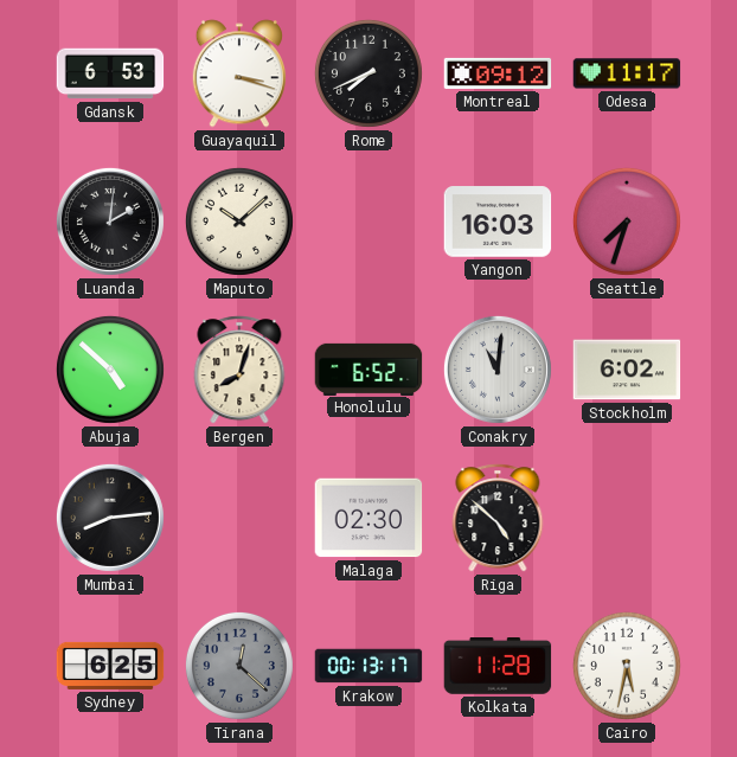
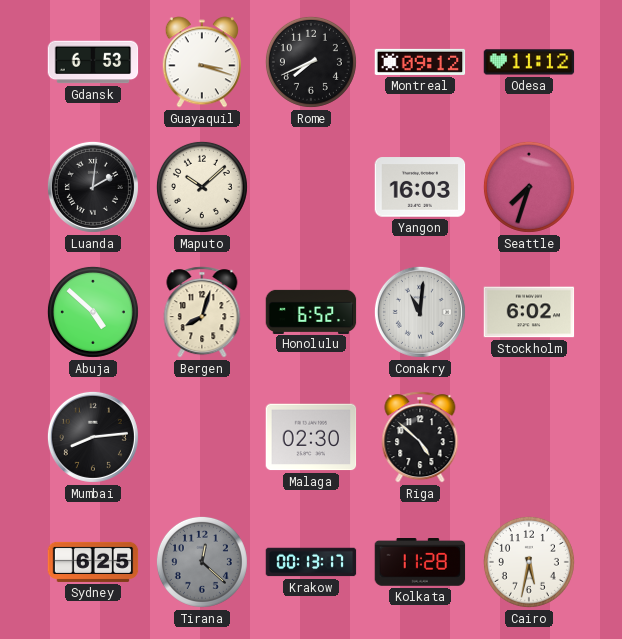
Odesa: 11:17 -> 11:12
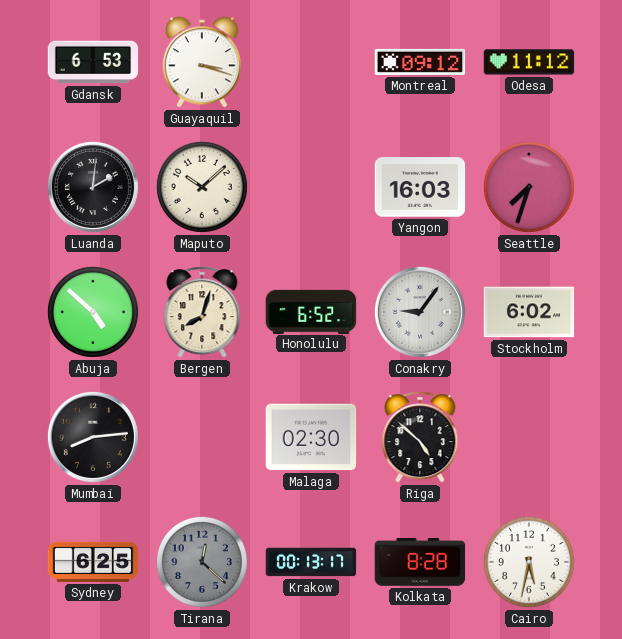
Rome: 7:41 -> none
Conakry: 11:01 -> 9:06
Kolkata: 11:28 -> 8:28
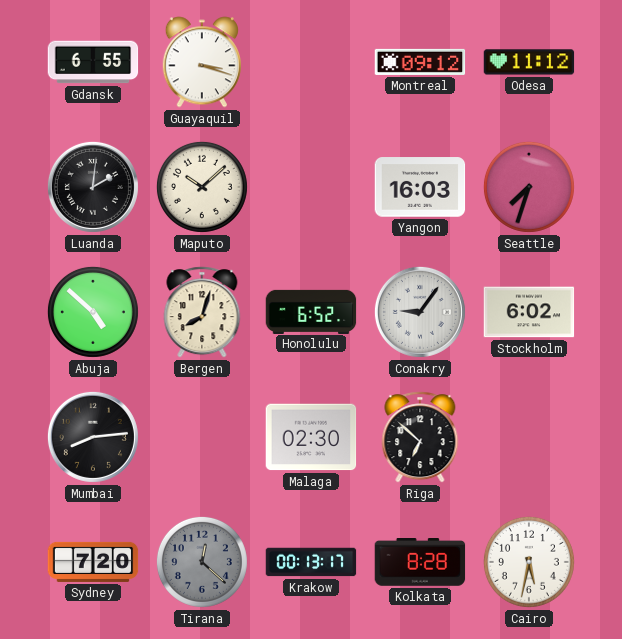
Gdansk: 6:53 -> 6:55
Riga: 4:52 -> 6:52
Sydney: 6:25 -> 7:20
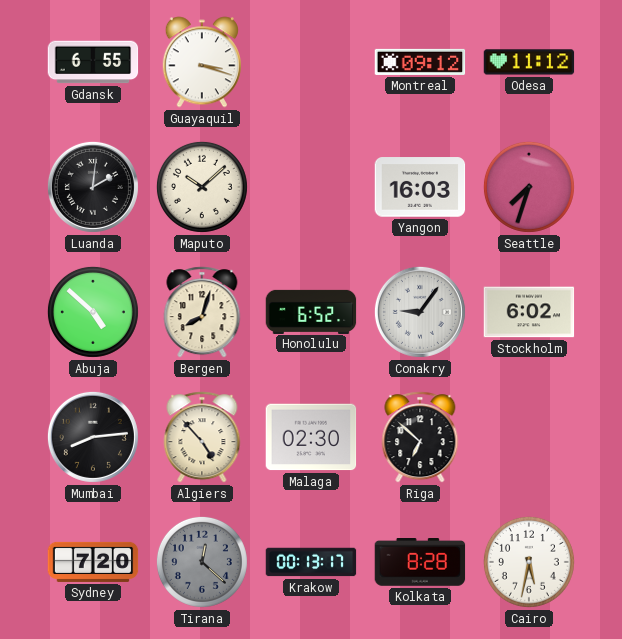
Algiers: none -> 4:53
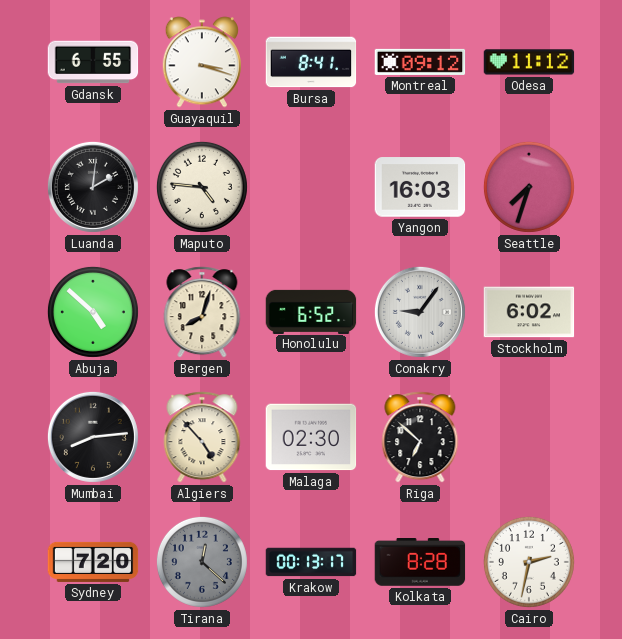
Bursa: none -> 8:41
Maputo: 10:08 -> 4:46
Cairo: 5:32 -> 2:32
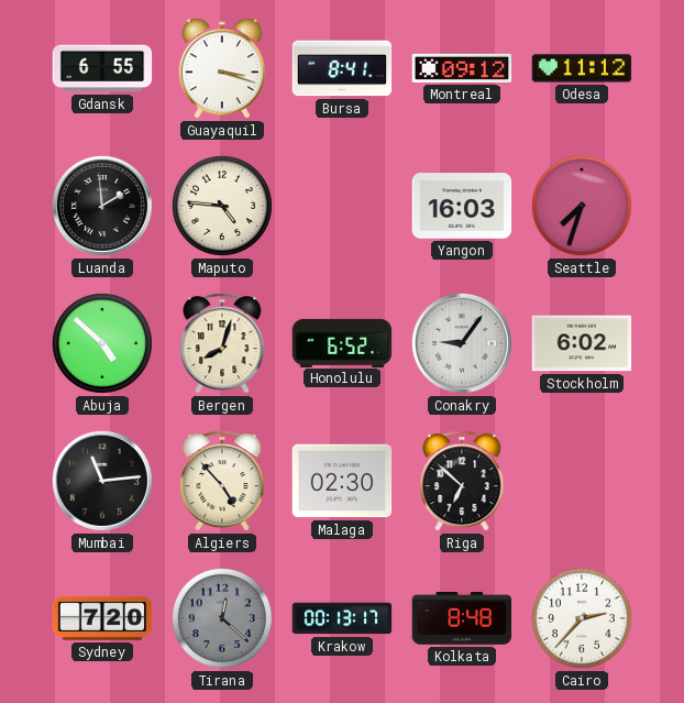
Luanda: 2:01 -> 1:59
Mumbai: 8:14 -> 11:14
Kolkata: 8:28 -> 8:48
Cairo: 2:32 -> 2:37
